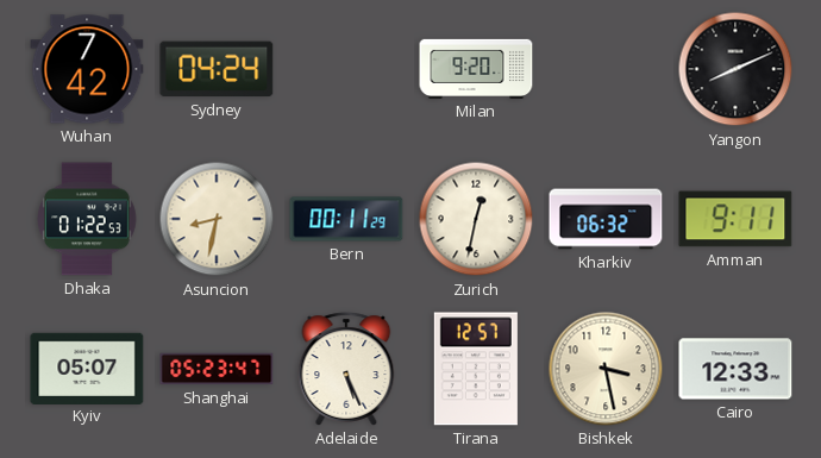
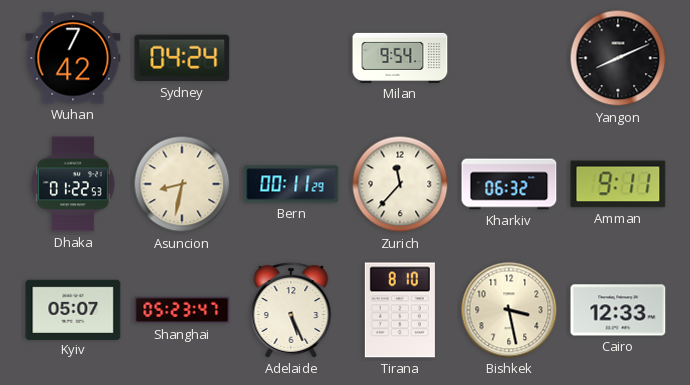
Milan: 9:20 -> 9:54
Zurich: 12:32 -> 11:37
Tirana: 12:57 -> 8:10
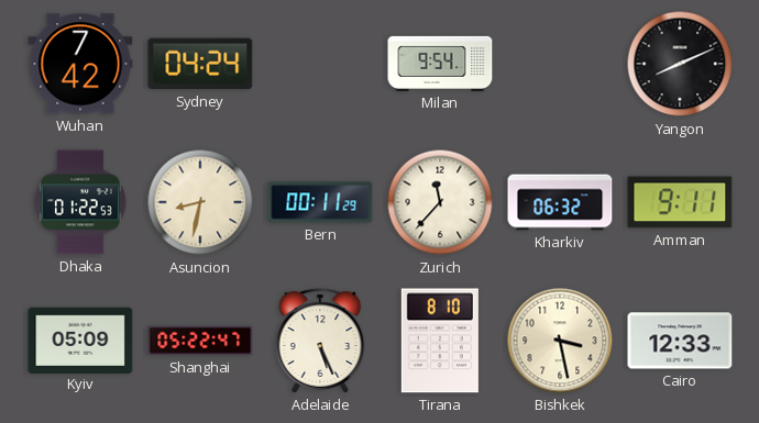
Kyiv: 05:07 -> 05:09
Shanghai: 05:23 -> 05:22
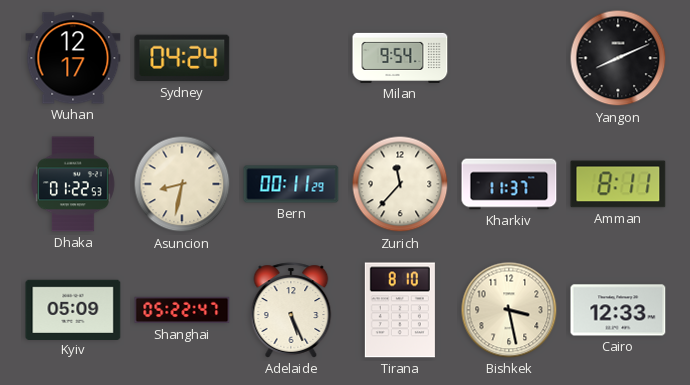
Wuhan: 7:42 -> 12:17
Kharkiv: 06:32 -> 11:37
Amman: 9:11 -> 8:11
